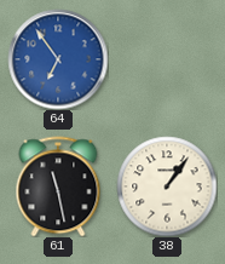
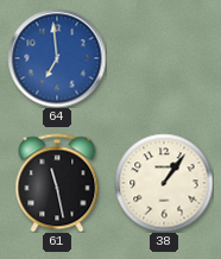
64: 6:54 -> 6:59
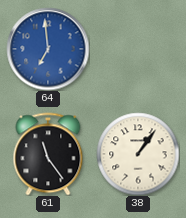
61: 11:28 -> 11:24
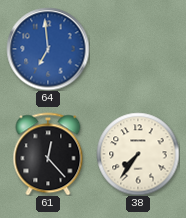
61: 11:24 -> 12:23
38: 1:06 -> 7:36
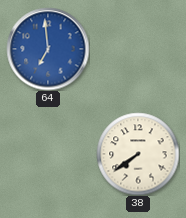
61: 12:23 -> none
38: 7:36 -> 7:39
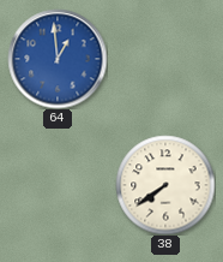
64: 6:59 -> 12:59
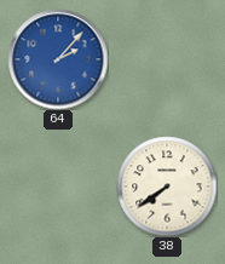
64: 12:59 -> 2:07
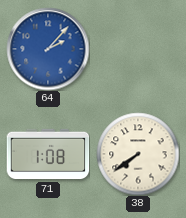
71: none -> 1:08
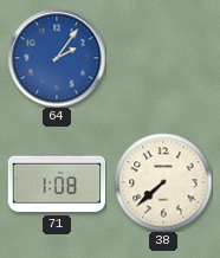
64: 2:07 -> 2:06
38: 7:39 -> 7:38
